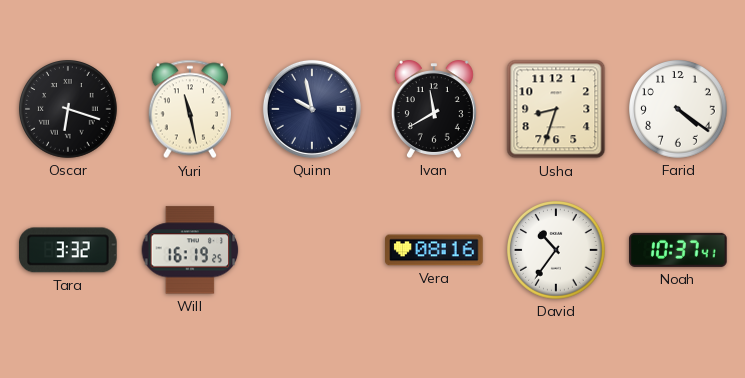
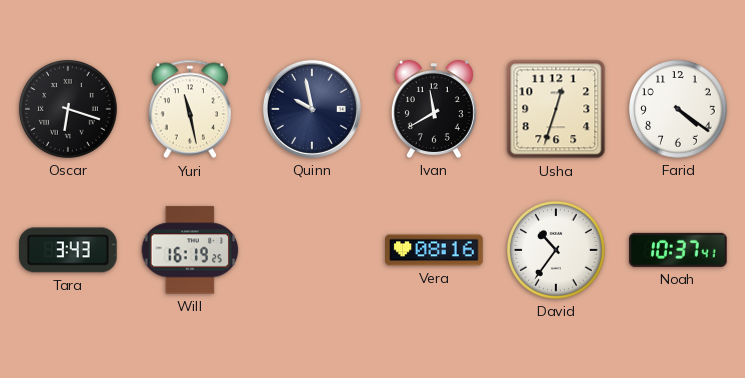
Usha: 8:33 -> 12:33
Tara: 3:32 -> 3:43
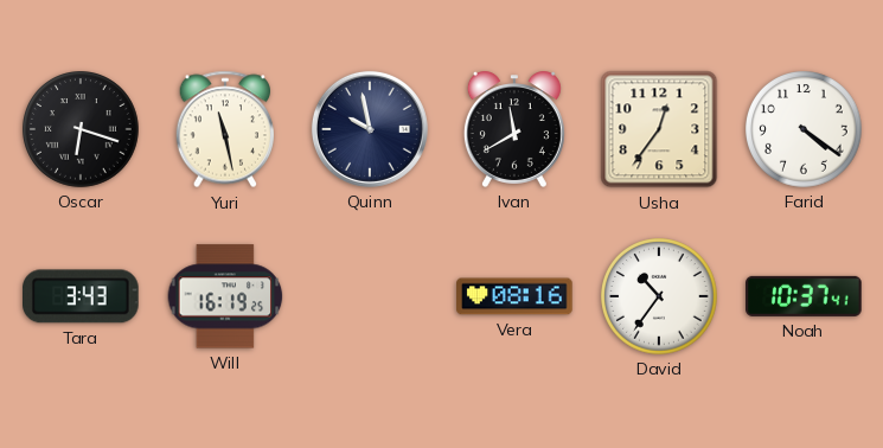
Usha: 12:33 -> 12:36
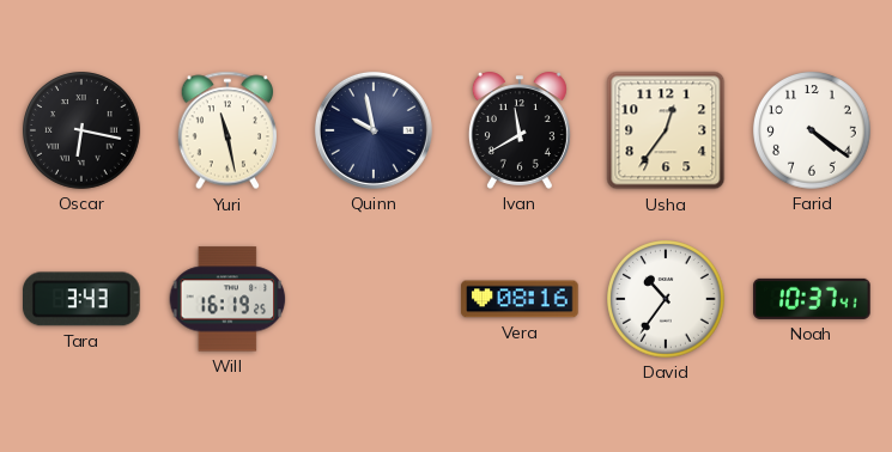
Oscar: 6:18 -> 6:17
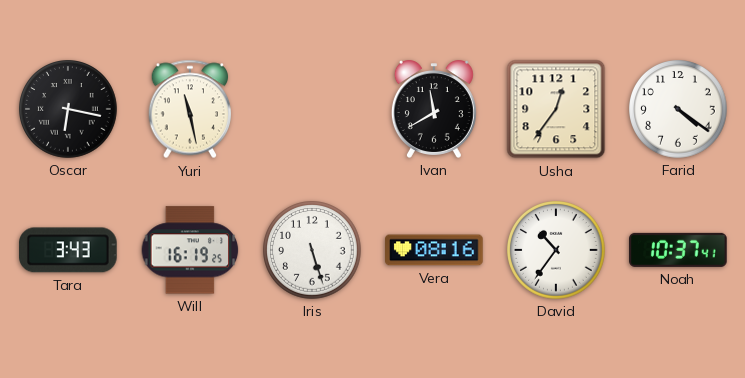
Quinn: 9:58 -> none
Iris: none -> 5:27
